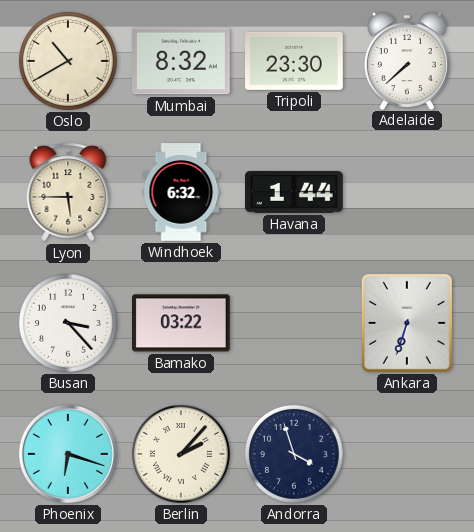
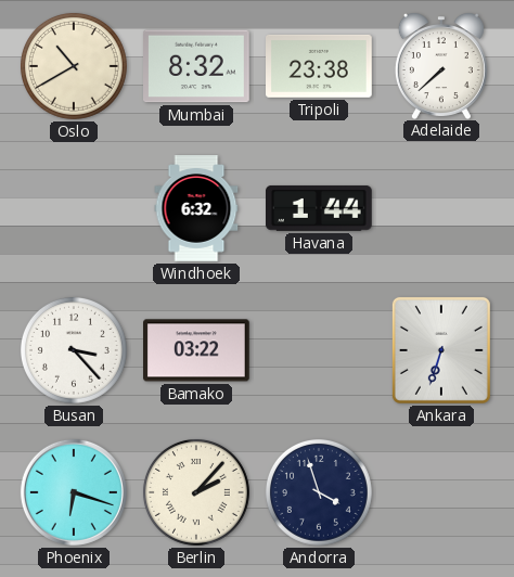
Tripoli: 23:30 -> 23:38
Lyon: 5:45 -> none
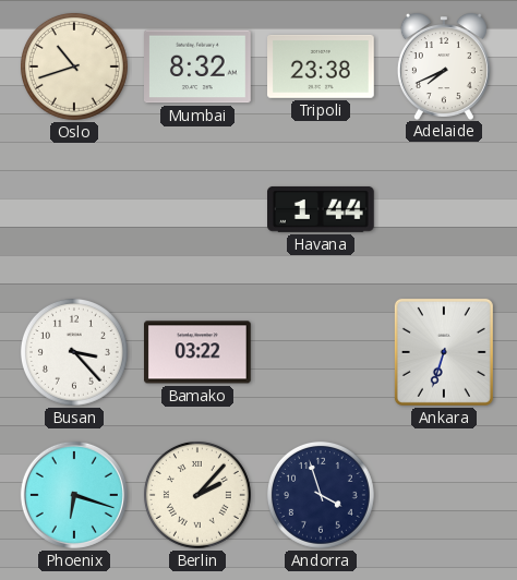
Oslo: 10:40 -> 10:42
Adelaide: 7:38 -> 7:41
Windhoek: 6:32 -> none
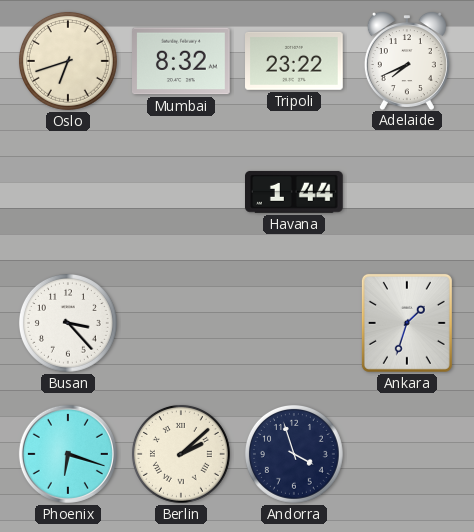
Oslo: 10:42 -> 6:42
Tripoli: 23:38 -> 23:22
Bamako: 03:22 -> none
Ankara: 6:33 -> 1:33
Berlin: 2:07 -> 2:08
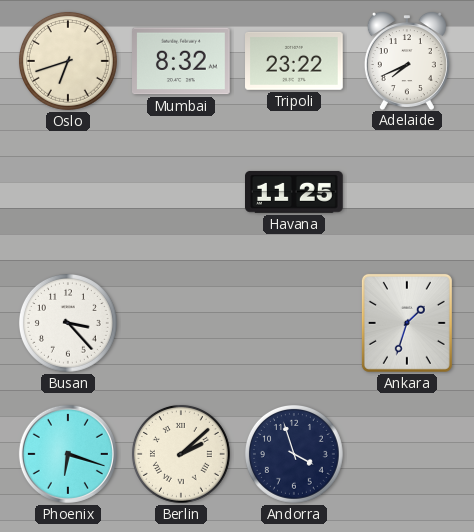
Havana: 1:44 -> 11:25
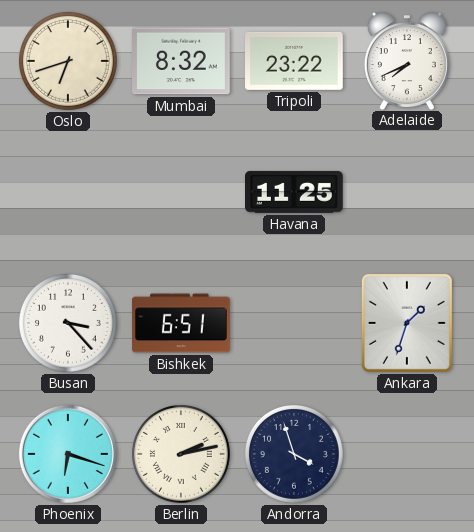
Bishkek: none -> 6:51
Berlin: 2:08 -> 2:13
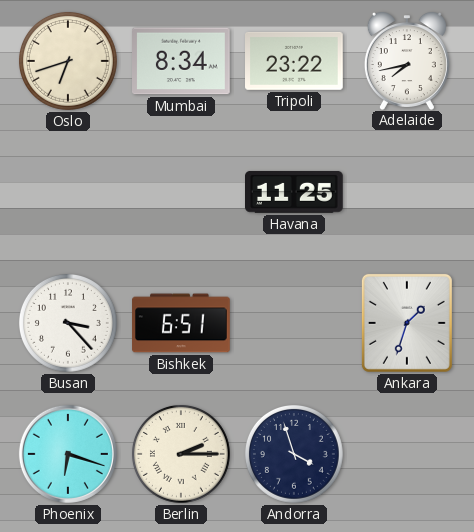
Mumbai: 8:32 -> 8:34
Adelaide: 7:41 -> 7:43
Berlin: 2:13 -> 2:15
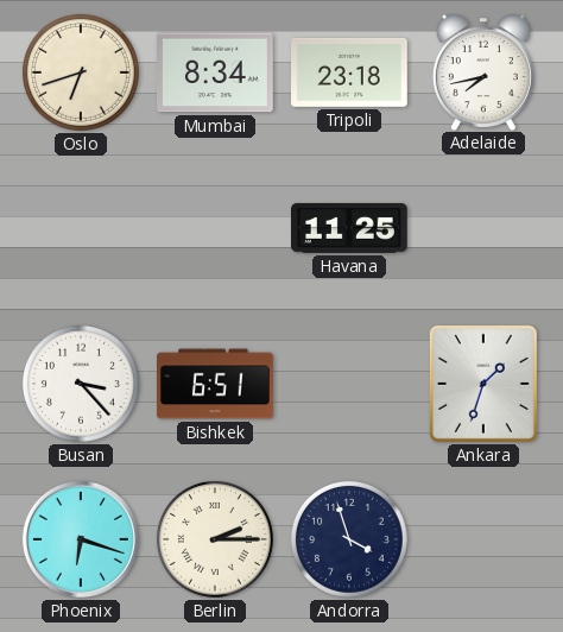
Tripoli: 23:22 -> 23:18
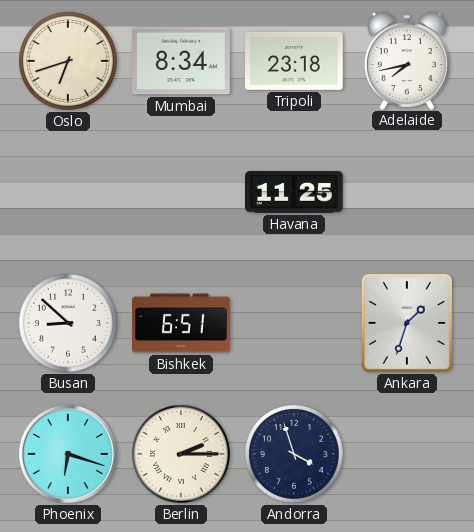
Busan: 3:23 -> 8:52
